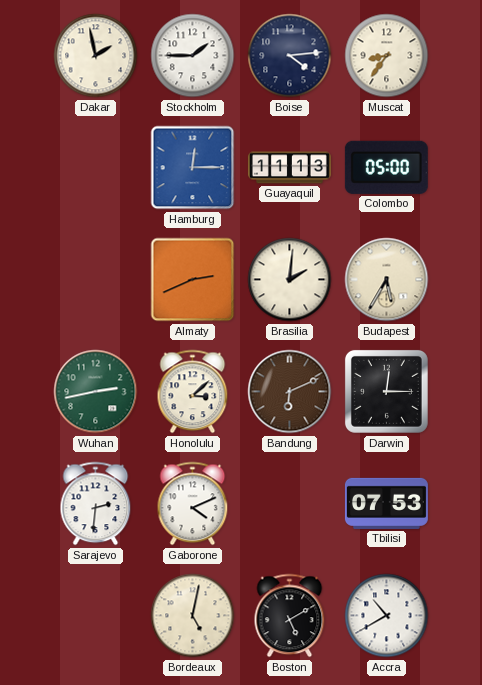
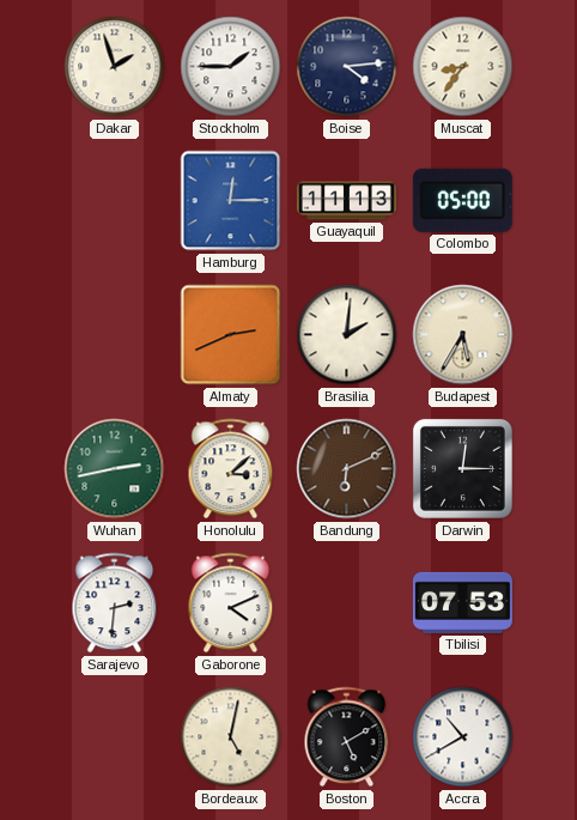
Dakar: 1:58 -> 1:57
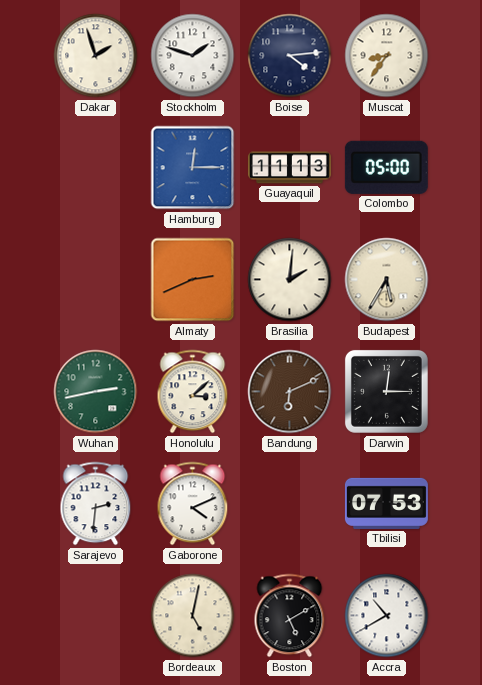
Stockholm: 1:45 -> 1:48
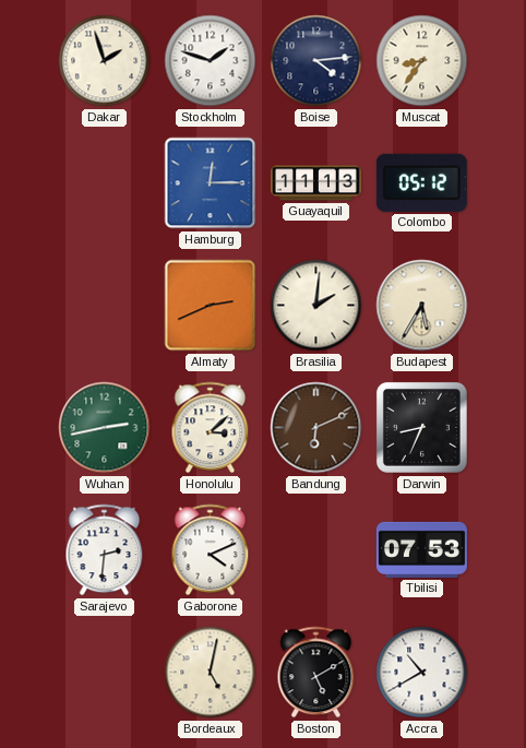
Colombo: 05:00 -> 05:12
Darwin: 12:15 -> 8:34
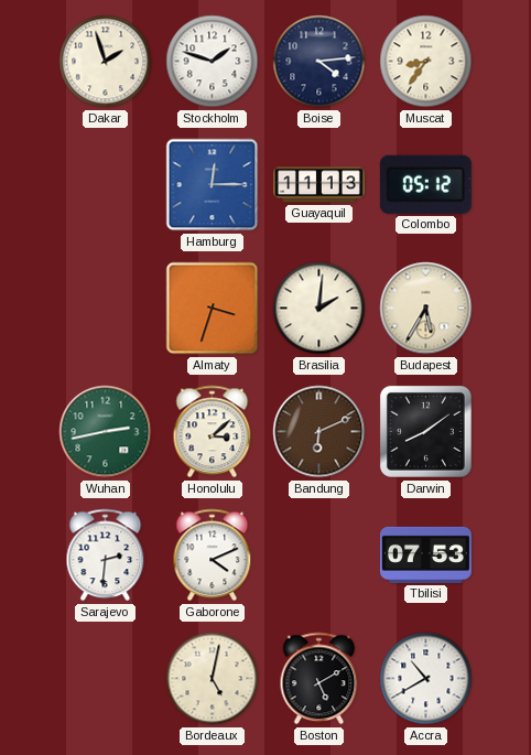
Almaty: 2:41 -> 3:33
Darwin: 8:34 -> 8:09
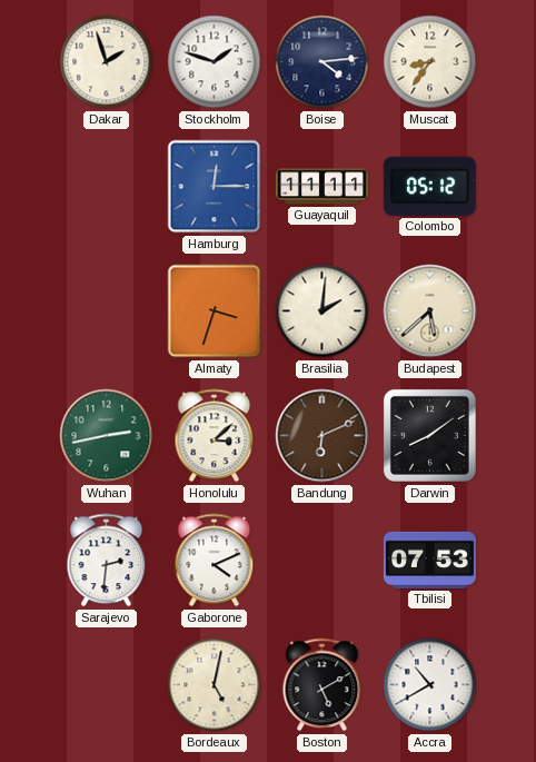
Guayaquil: 11:13 -> 11:11
Budapest: 5:35 -> 5:38
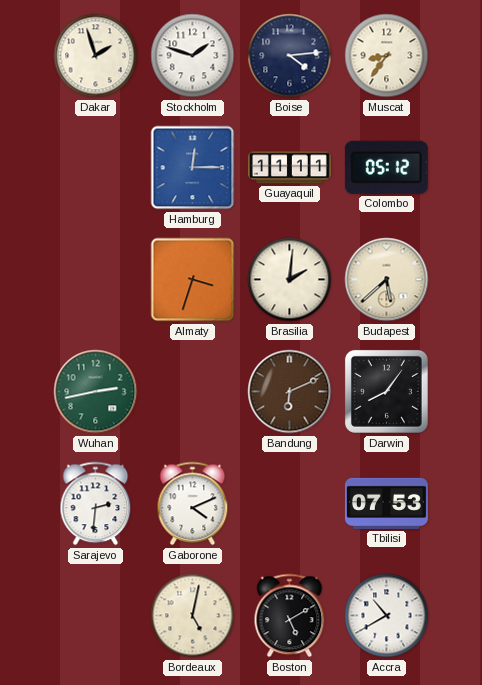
Honolulu: 3:08 -> none
Darwin: 8:09 -> 8:06
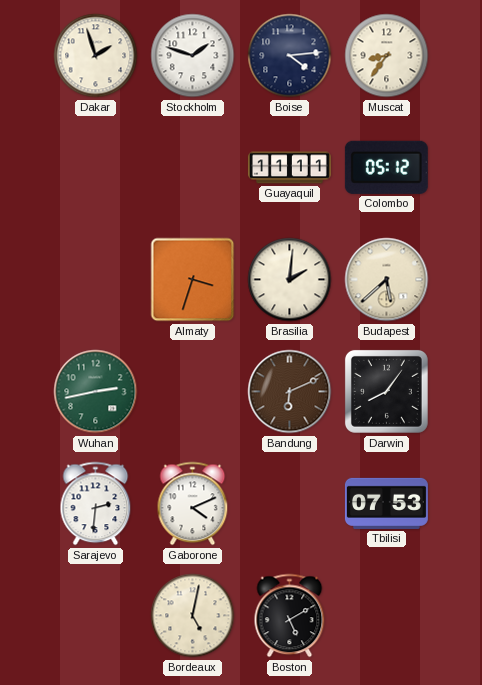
Hamburg: 12:15 -> none
Accra: 10:40 -> none
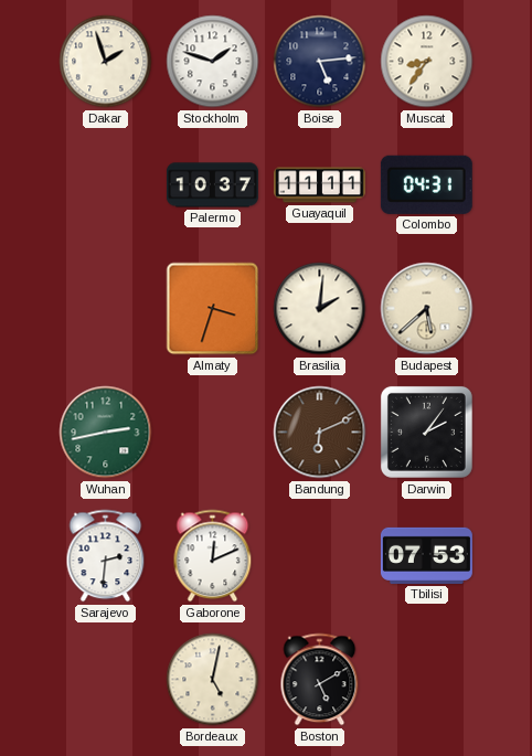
Boise: 4:14 -> 5:14
Palermo: none -> 10:37
Colombo: 05:12 -> 04:31
Darwin: 8:06 -> 2:06
Gaborone: 4:11 -> 12:11
